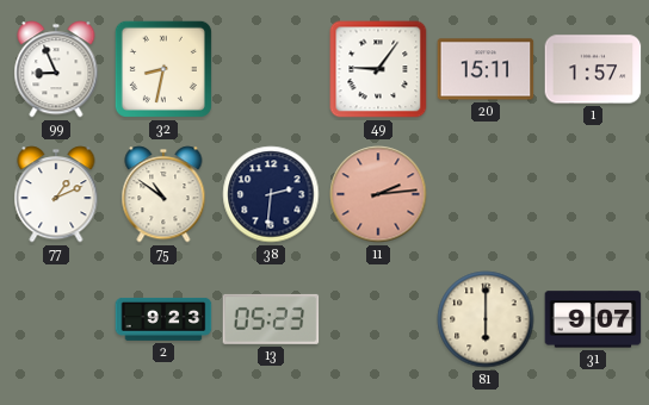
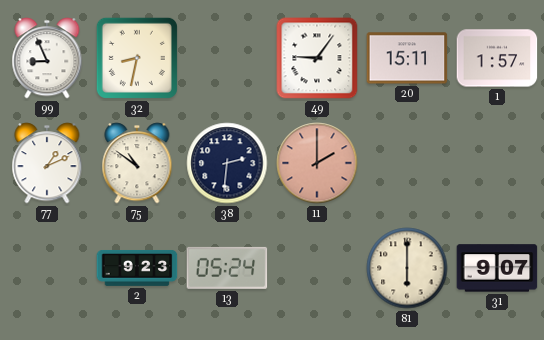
11: 2:14 -> 2:00
13: 05:23 -> 05:24
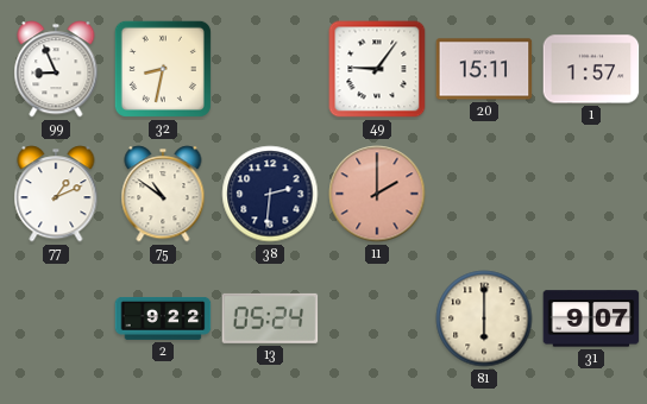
2: 9:23 -> 9:22
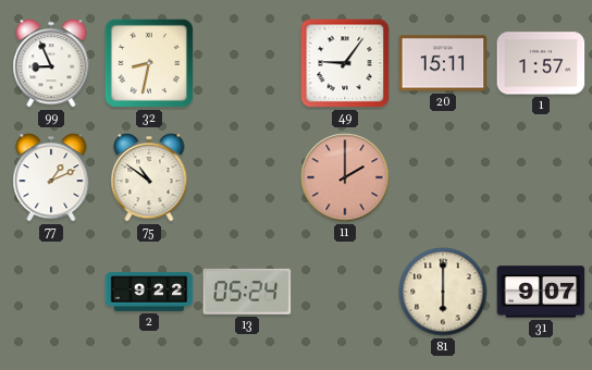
38: 2:31 -> none
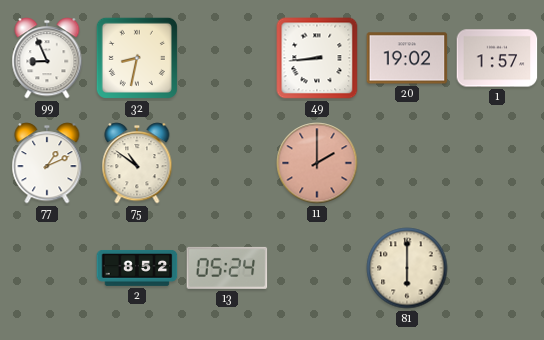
49: 9:06 -> 8:44
20: 15:11 -> 19:02
2: 9:22 -> 8:52
31: 9:07 -> none
